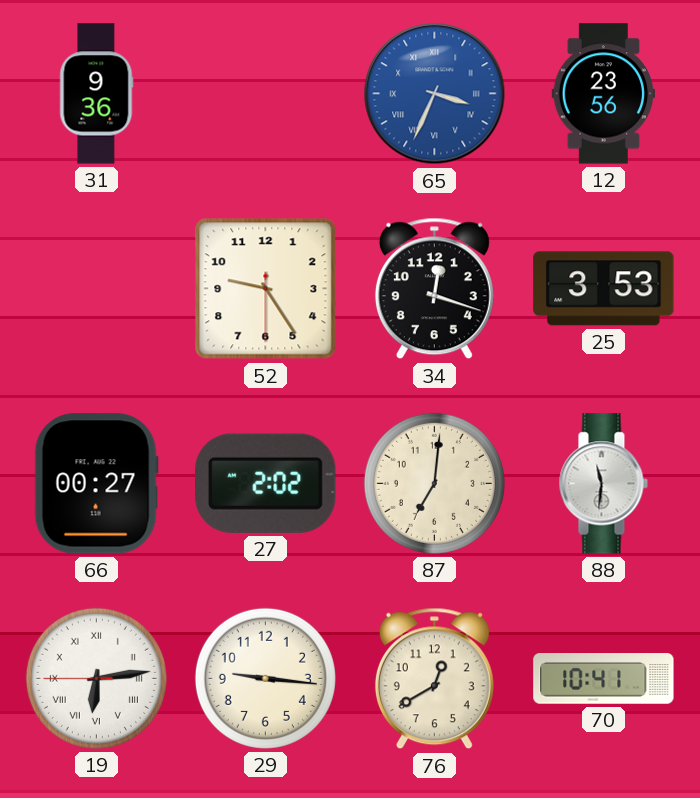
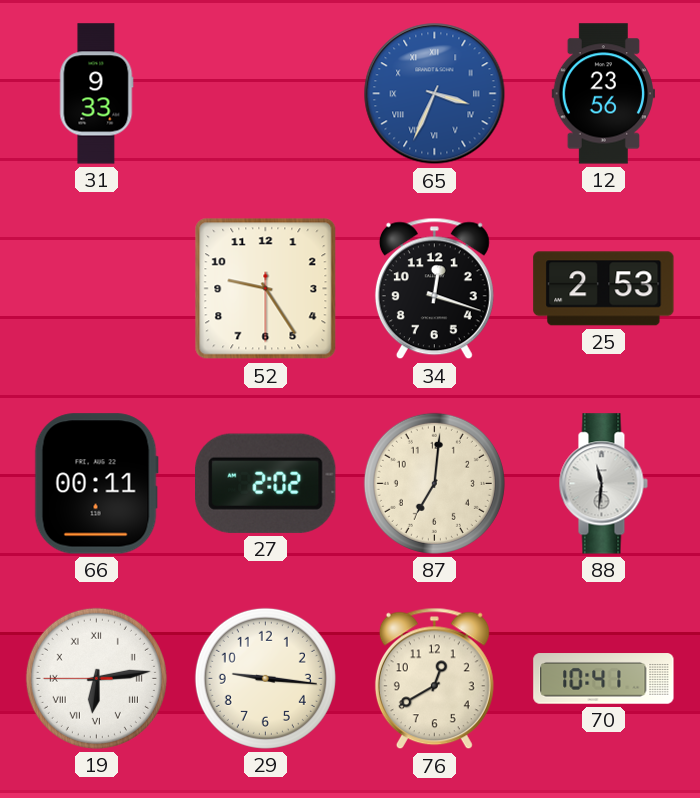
31: 9:36 -> 9:33
25: 3:53 -> 2:53
66: 00:27 -> 00:11
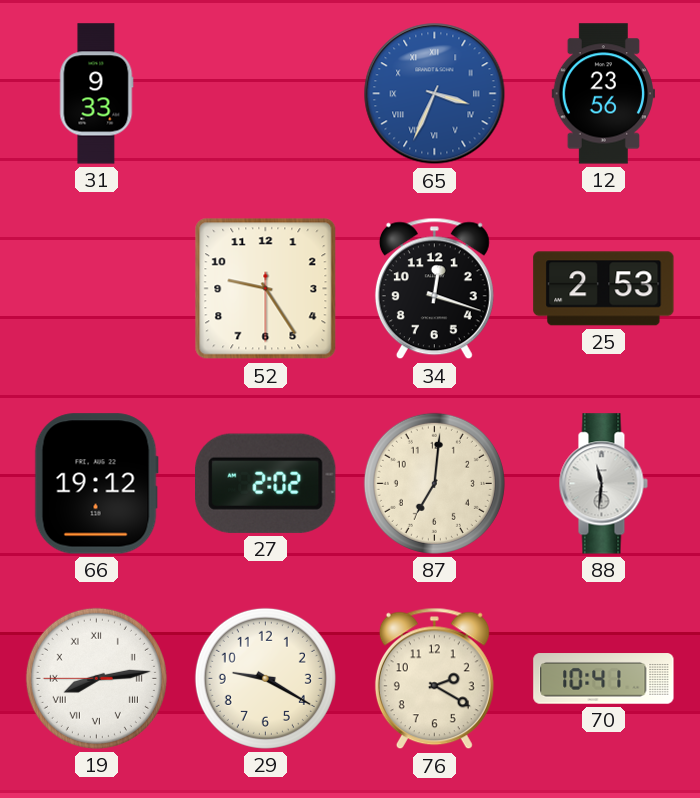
66: 00:11 -> 19:12
19: 6:13 -> 8:13
29: 9:16 -> 9:20
76: 12:40 -> 2:20
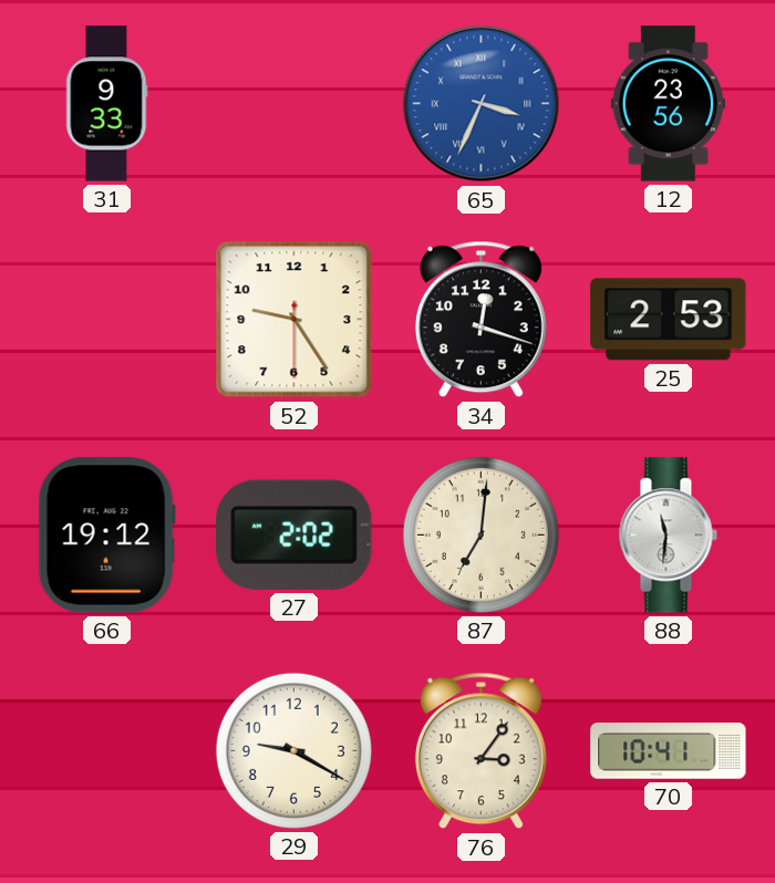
19: 8:13 -> none
76: 2:20 -> 3:06
